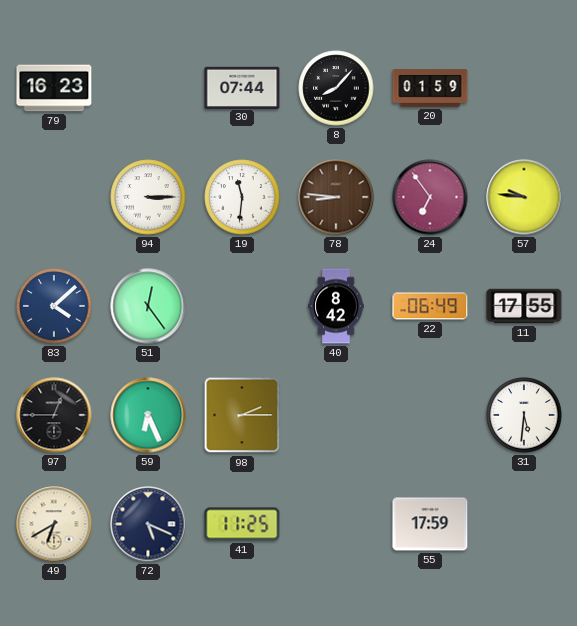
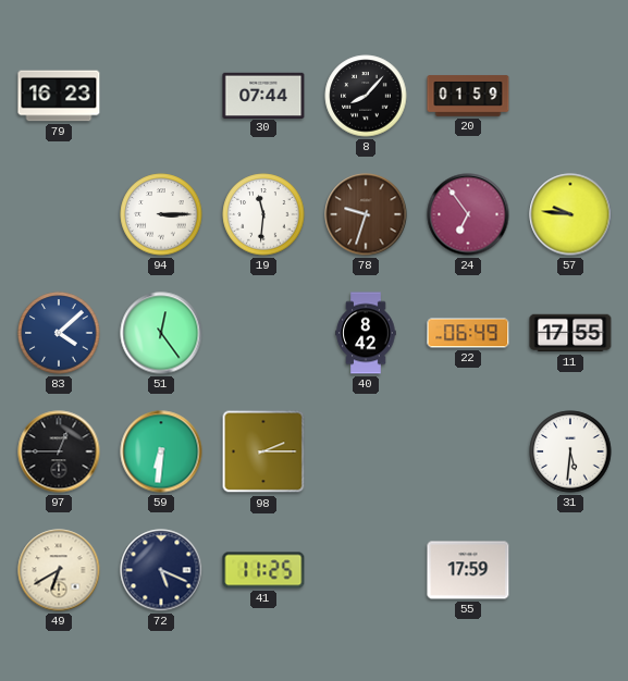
78: 8:46 -> 9:33
59: 6:26 -> 6:31
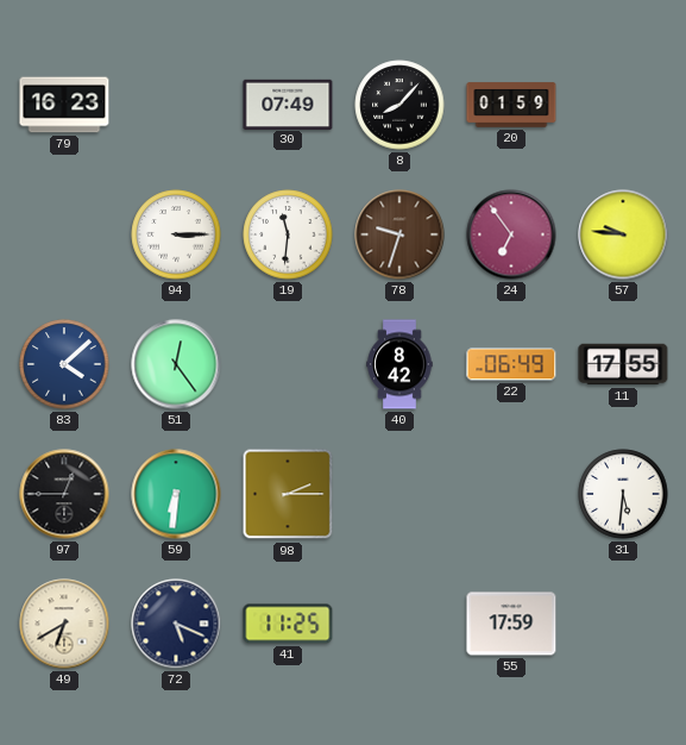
30: 07:44 -> 07:49
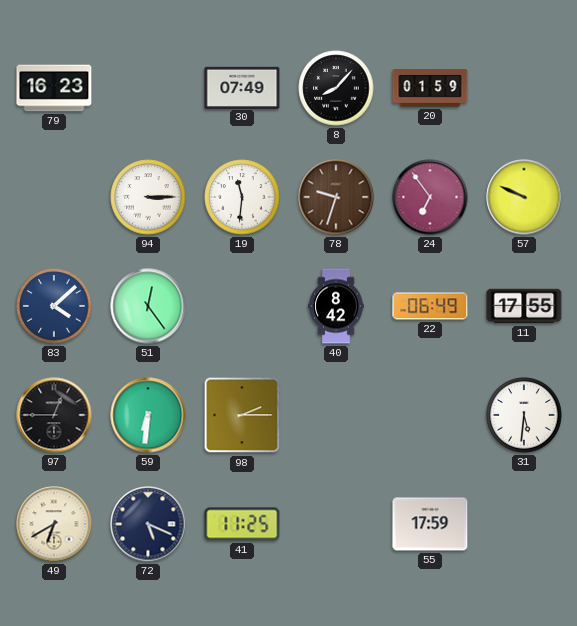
57: 9:46 -> 9:49
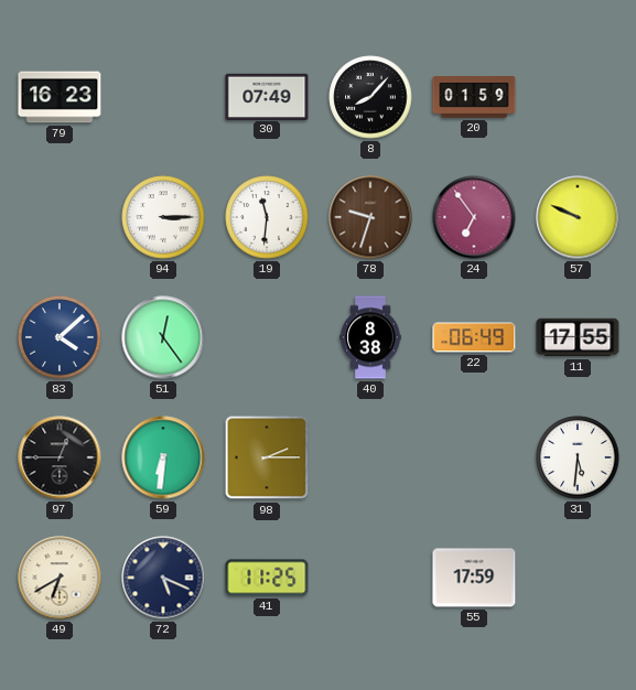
40: 8:42 -> 8:38
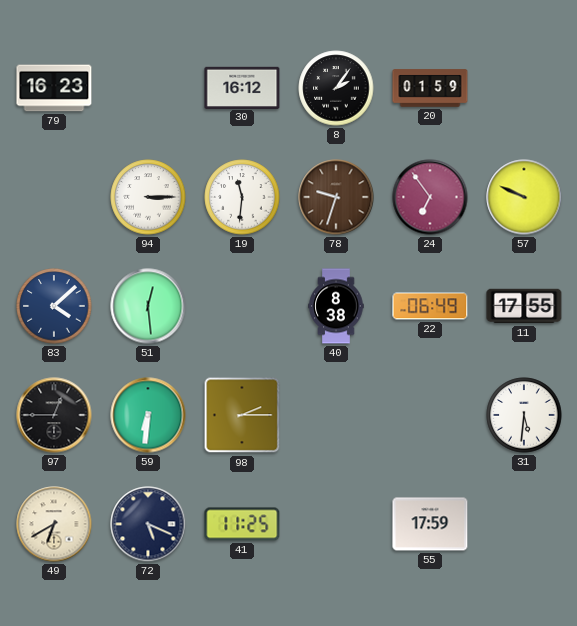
30: 07:49 -> 16:12
8: 8:07 -> 2:06
51: 12:24 -> 12:29
